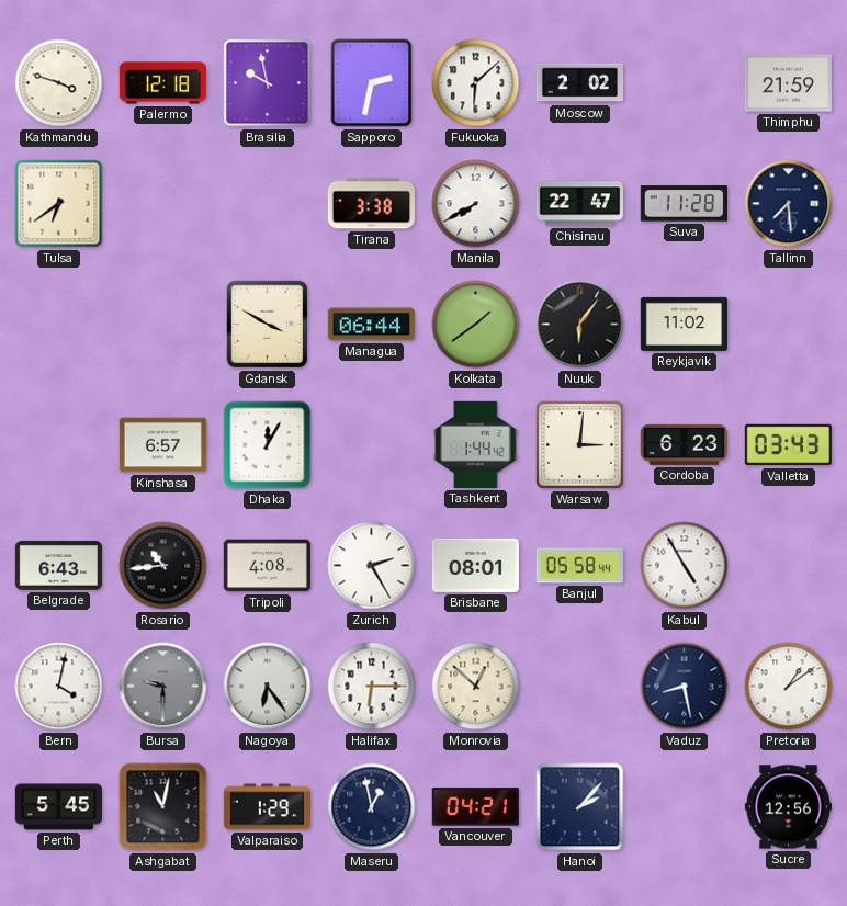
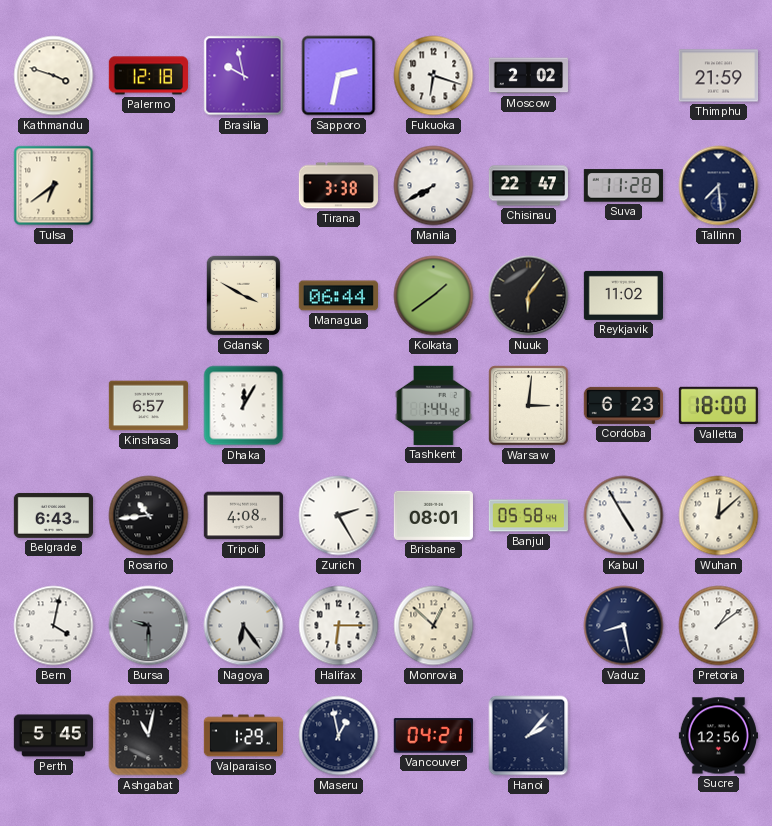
Fukuoka: 6:08 -> 6:18
Valletta: 03:43 -> 18:00
Wuhan: none -> 12:08
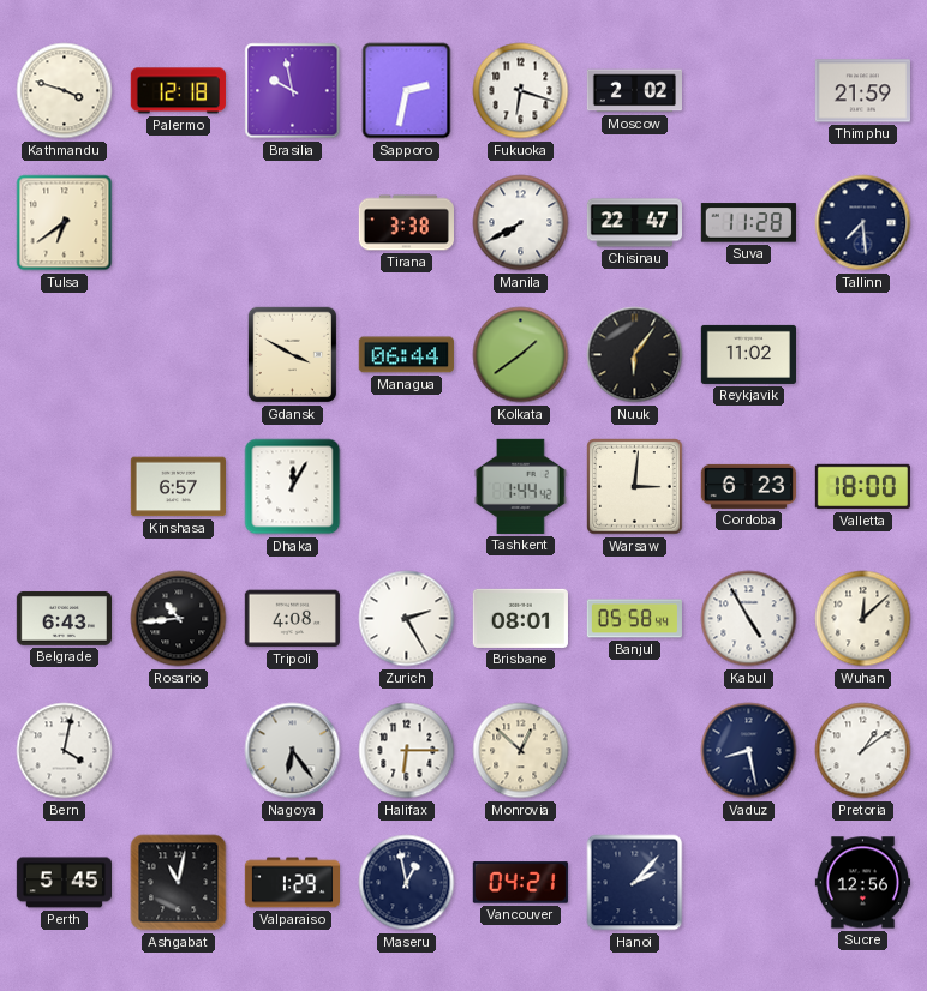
Bursa: 9:30 -> none
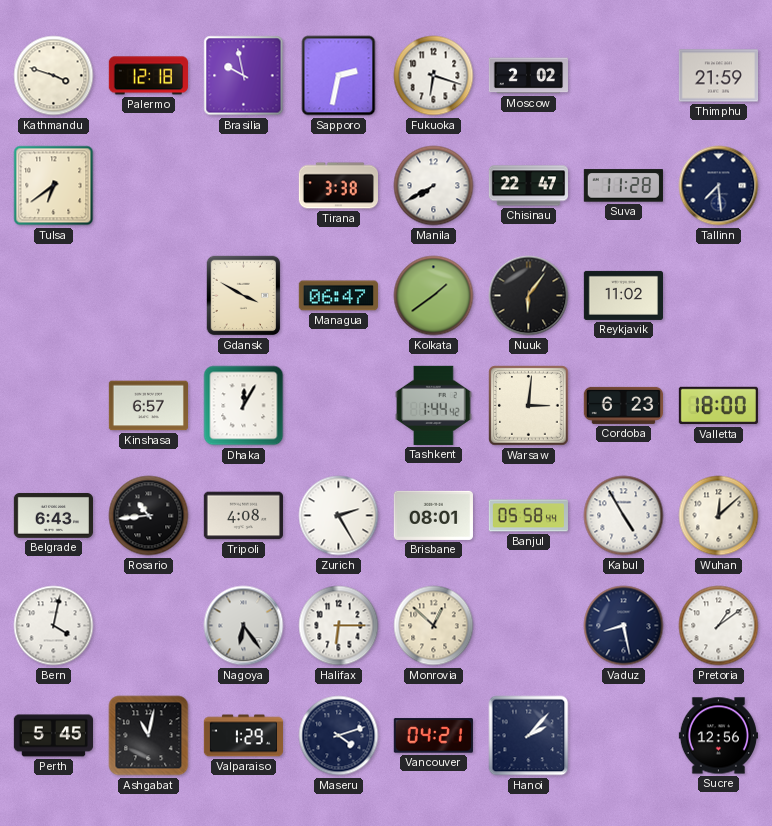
Managua: 06:44 -> 06:47
Maseru: 12:58 -> 4:12
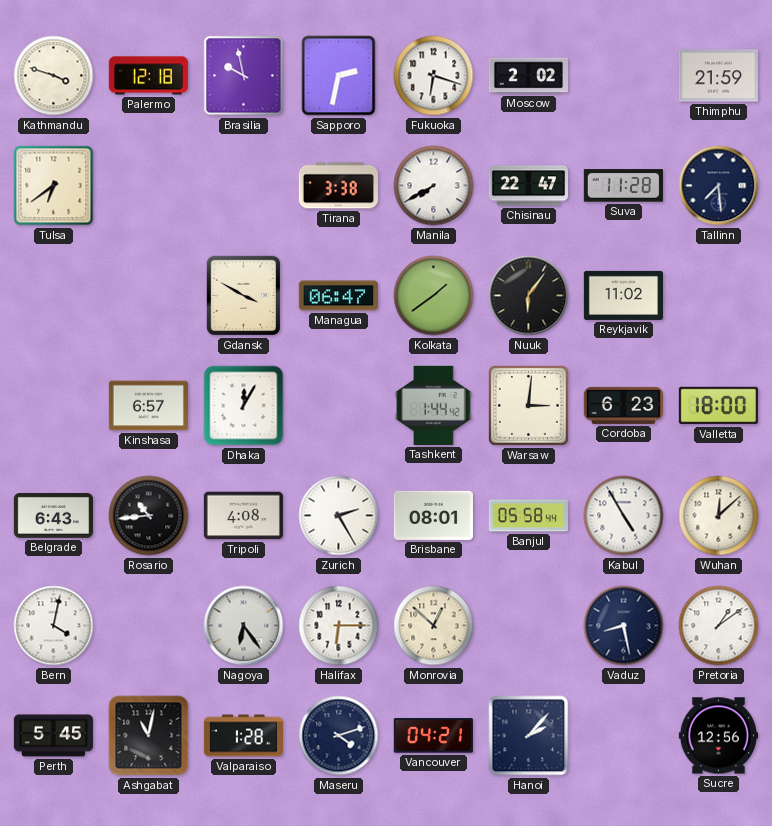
Valparaiso: 1:29 -> 1:28
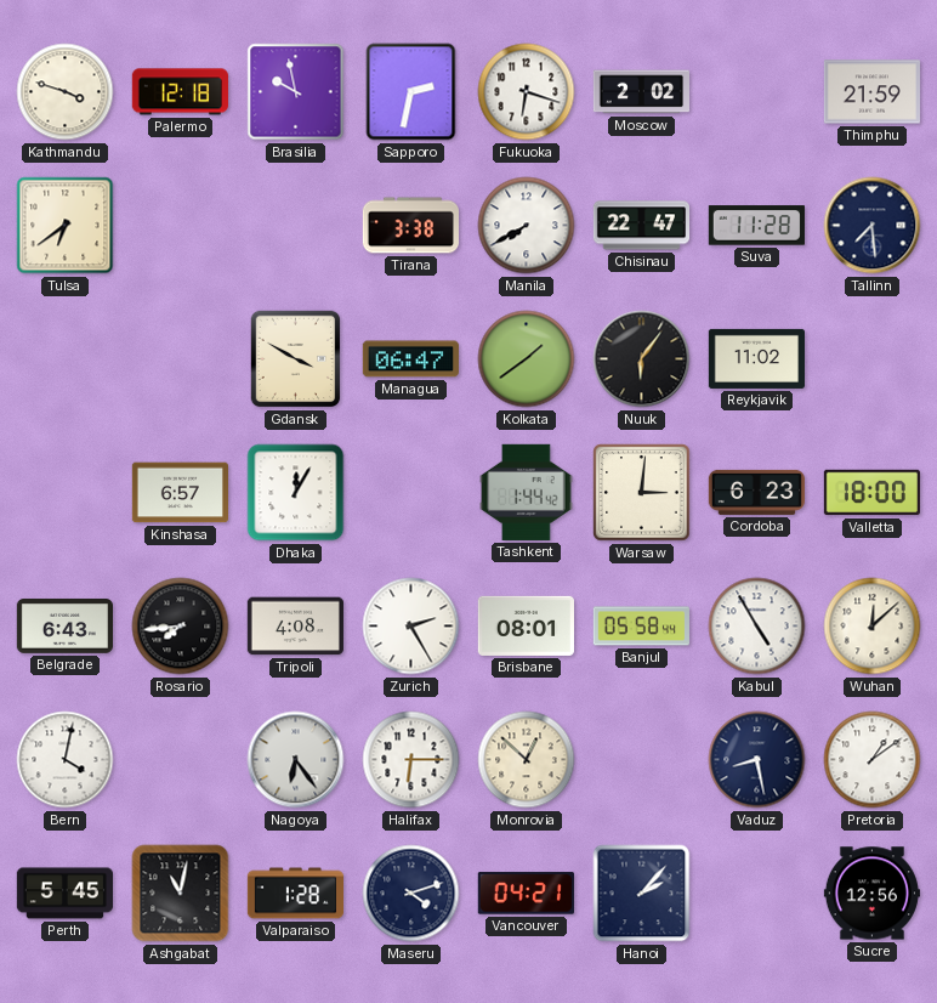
Rosario: 10:44 -> 7:44
